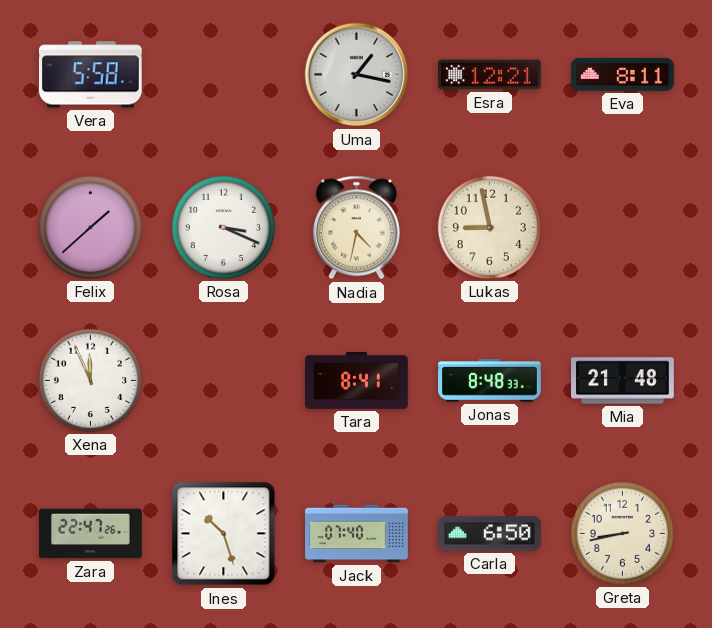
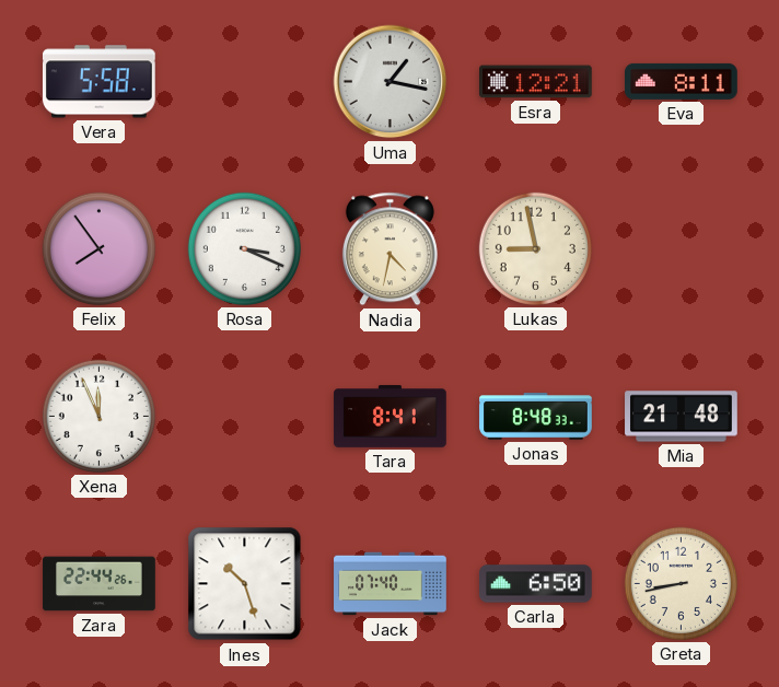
Felix: 1:38 -> 7:54
Zara: 22:47 -> 22:44
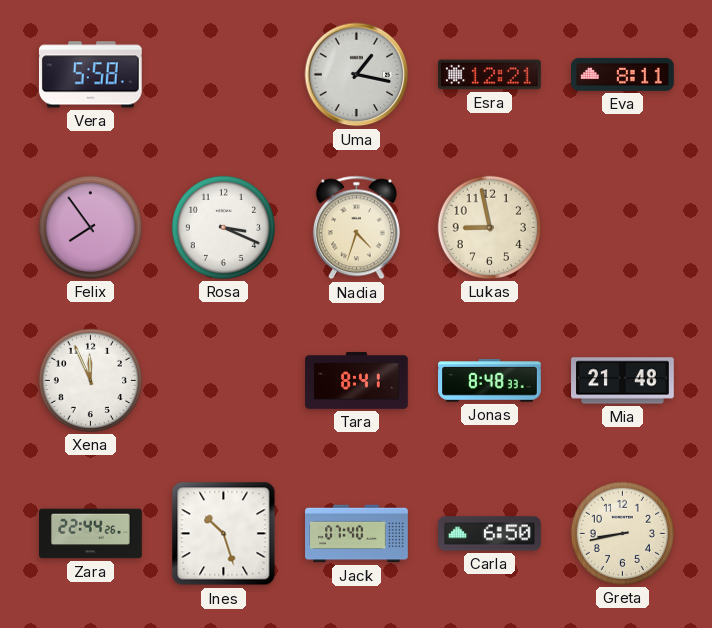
Nadia: 4:32 -> 4:33
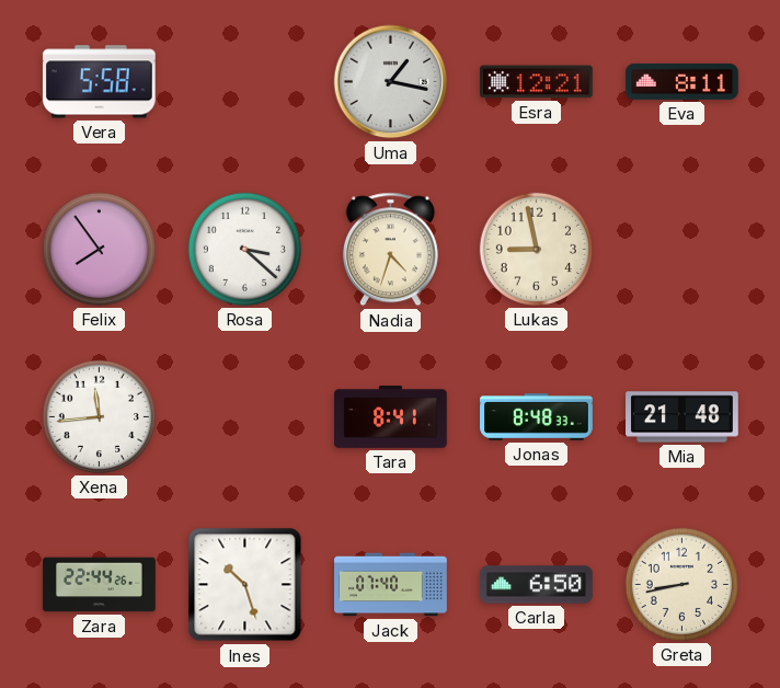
Rosa: 3:19 -> 3:22
Xena: 11:56 -> 11:44
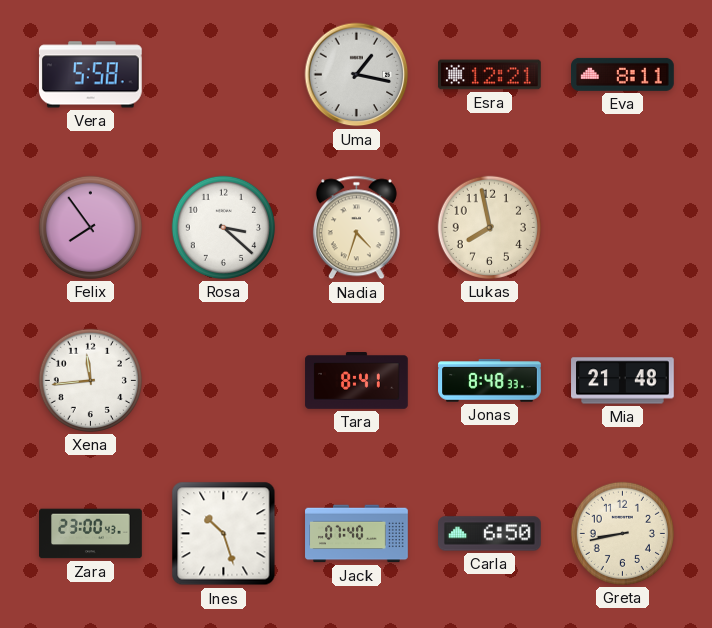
Lukas: 8:58 -> 7:58
Zara: 22:44 -> 23:00
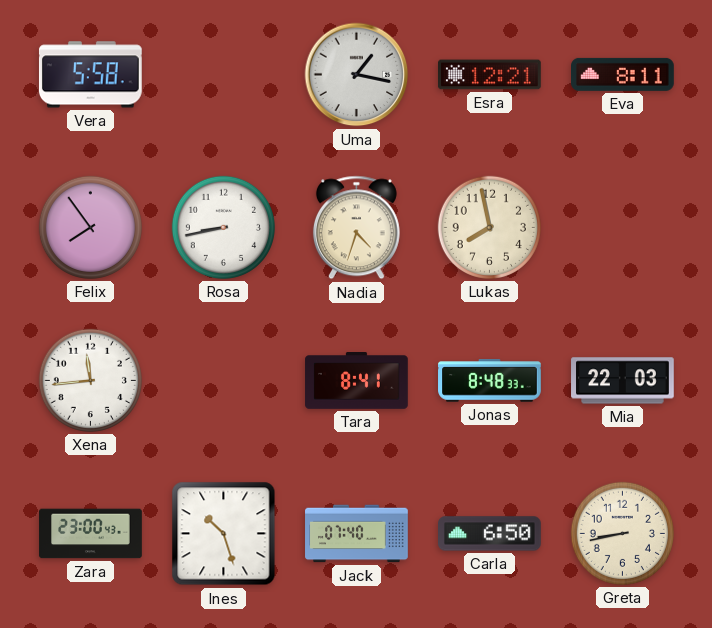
Rosa: 3:22 -> 8:43
Mia: 21:48 -> 22:03
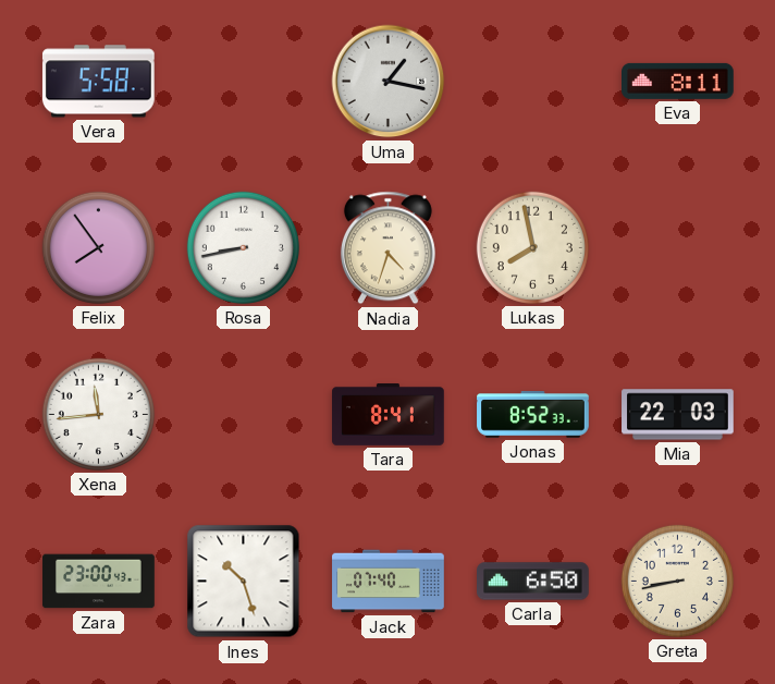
Esra: 12:21 -> none
Jonas: 8:48 -> 8:52
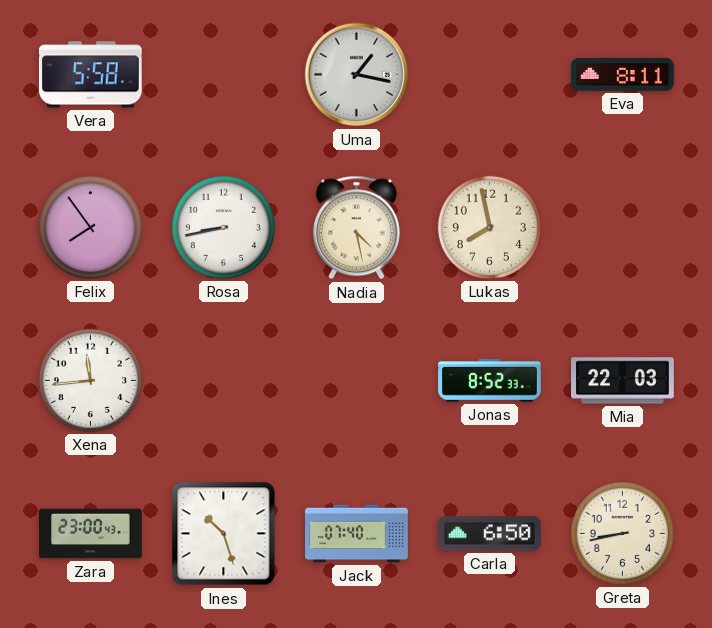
Nadia: 4:33 -> 4:28
Tara: 8:41 -> none
